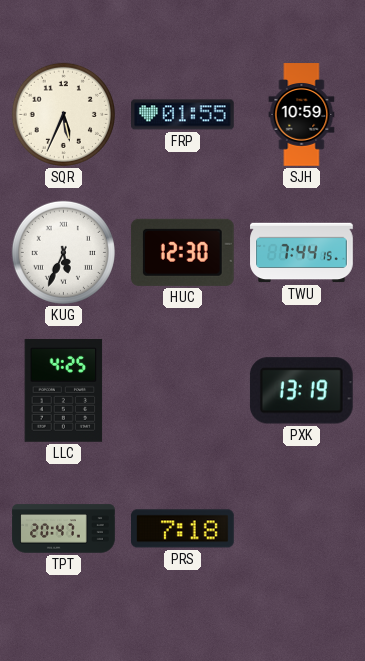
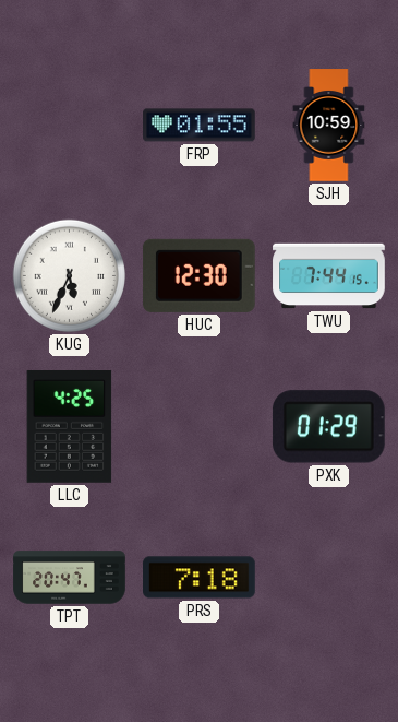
SQR: 5:34 -> none
PXK: 13:19 -> 01:29
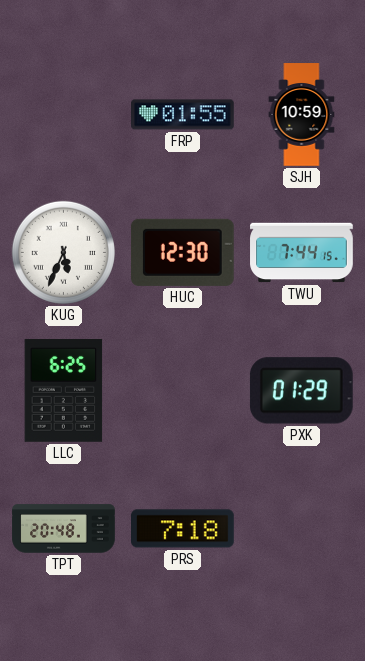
LLC: 4:25 -> 6:25
TPT: 20:47 -> 20:48
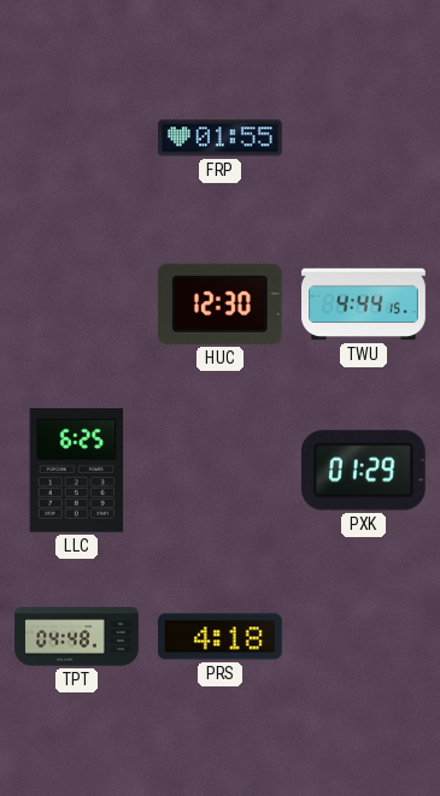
SJH: 10:59 -> none
KUG: 5:34 -> none
TWU: 7:44 -> 4:44
TPT: 20:48 -> 04:48
PRS: 7:18 -> 4:18
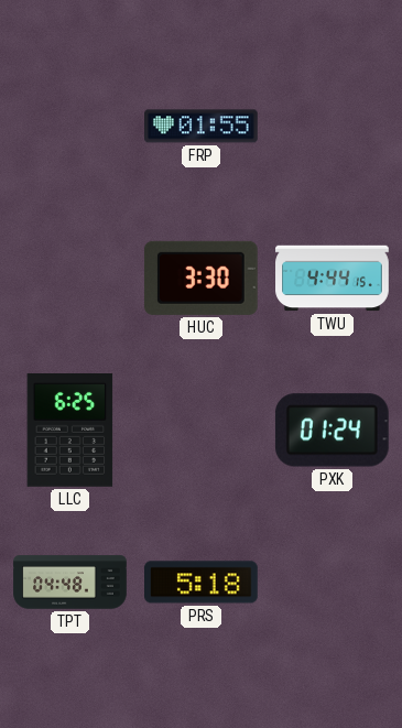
HUC: 12:30 -> 3:30
PXK: 01:29 -> 01:24
PRS: 4:18 -> 5:18
